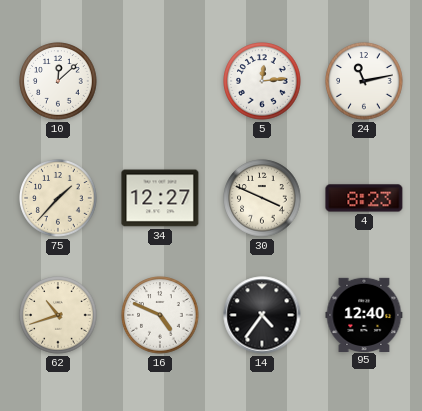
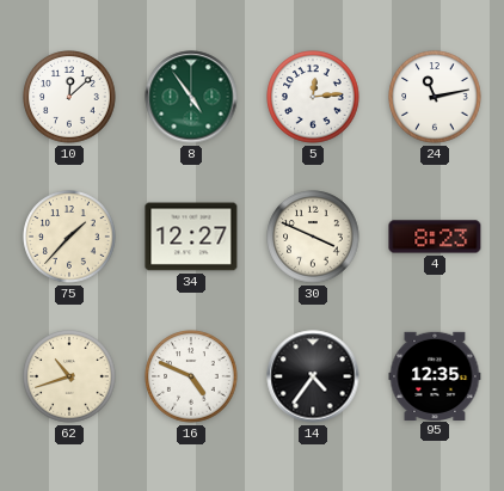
8: none -> 4:54
95: 12:40 -> 12:35
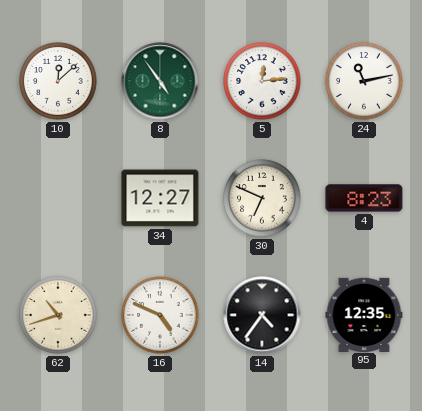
75: 1:37 -> none
30: 3:49 -> 6:49
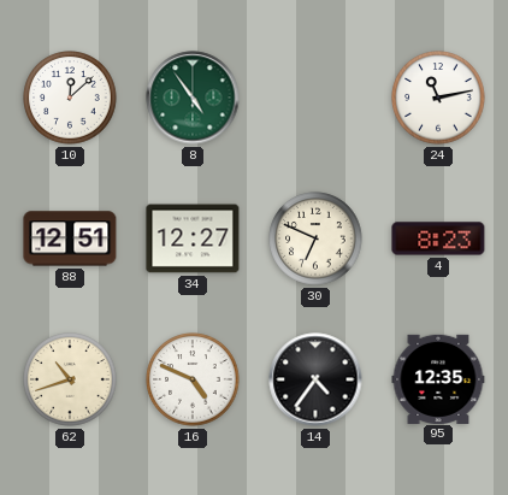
5: 12:14 -> none
88: none -> 12:51
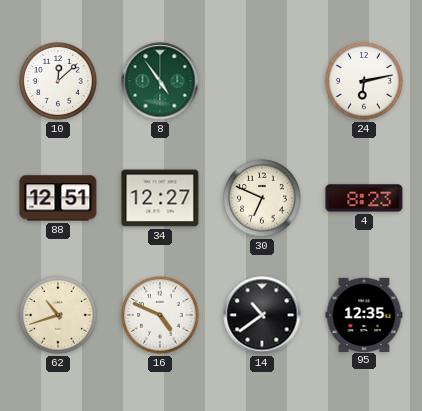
24: 11:13 -> 6:13
14: 4:36 -> 10:39
